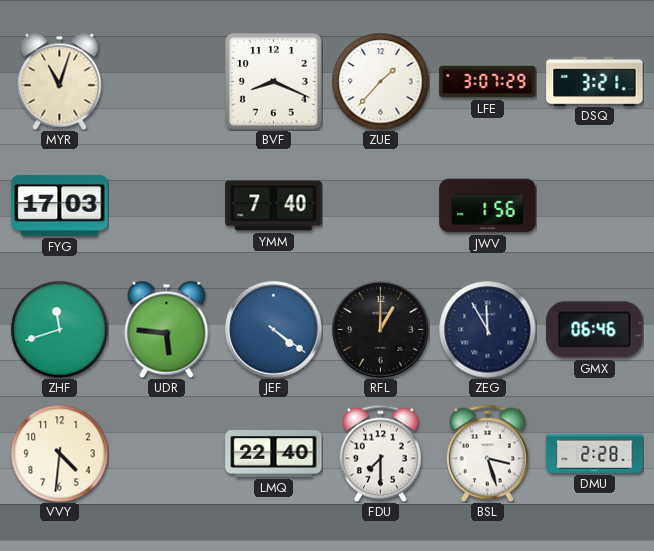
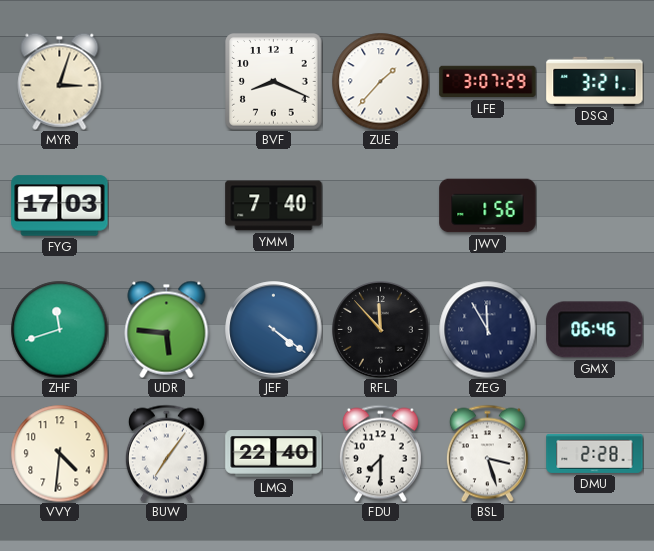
MYR: 11:03 -> 3:03
RFL: 1:00 -> 11:53
BUW: none -> 7:06
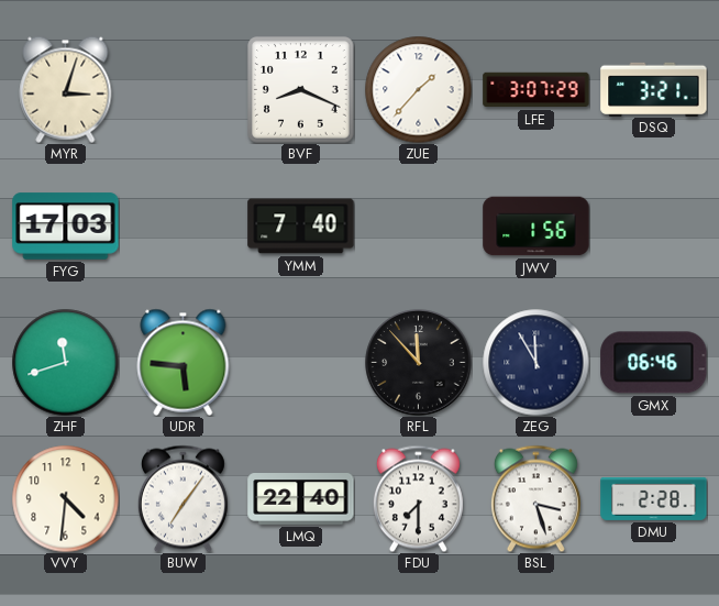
JEF: 4:21 -> none
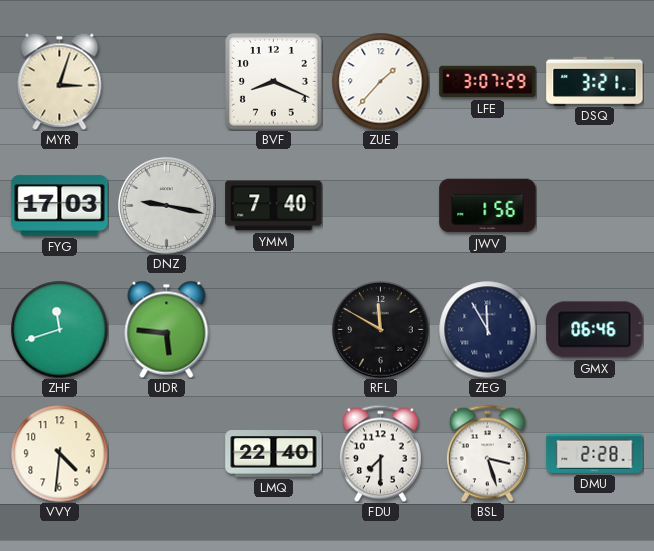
DNZ: none -> 9:17
RFL: 11:53 -> 11:50
BUW: 7:06 -> none
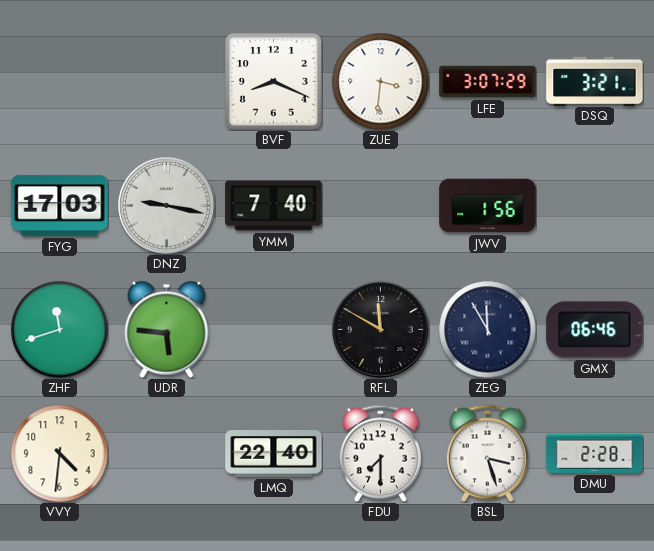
MYR: 3:03 -> none
ZUE: 1:37 -> 3:31
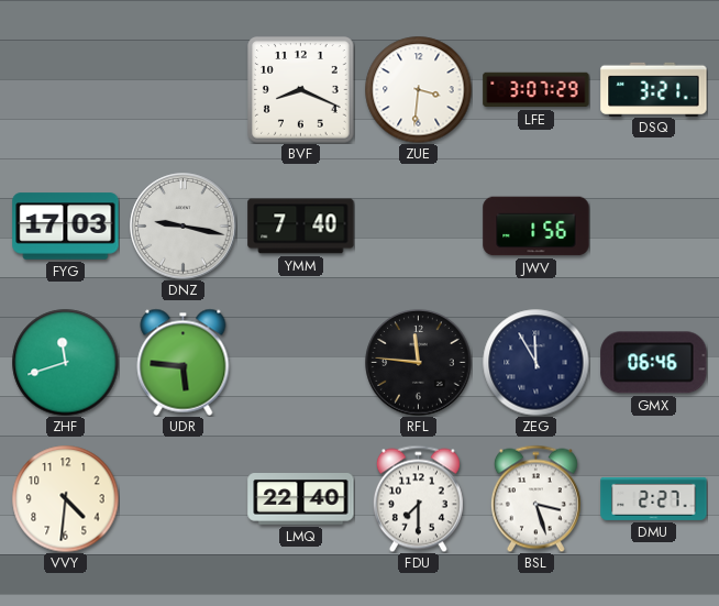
RFL: 11:50 -> 11:46
DMU: 2:28 -> 2:27
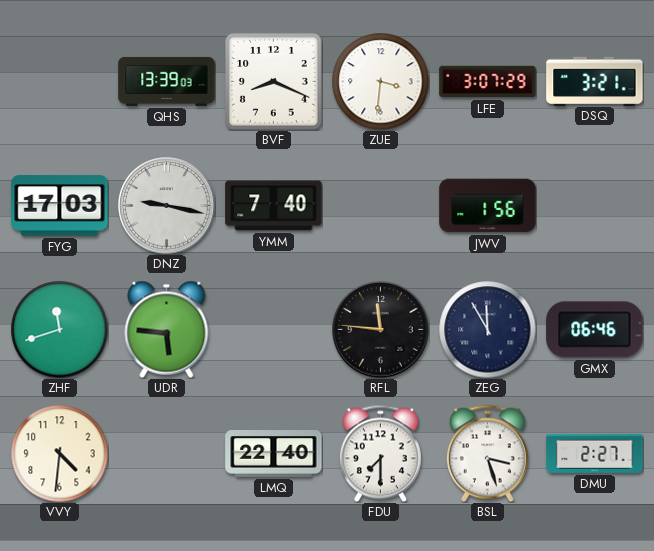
QHS: none -> 13:39
